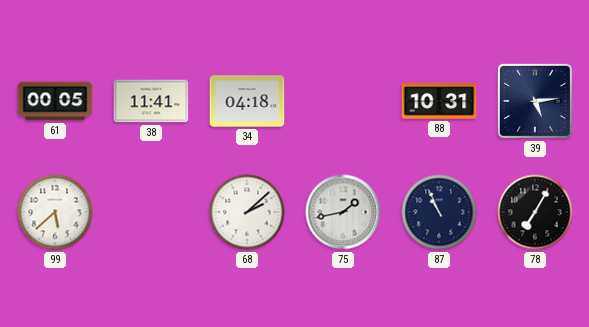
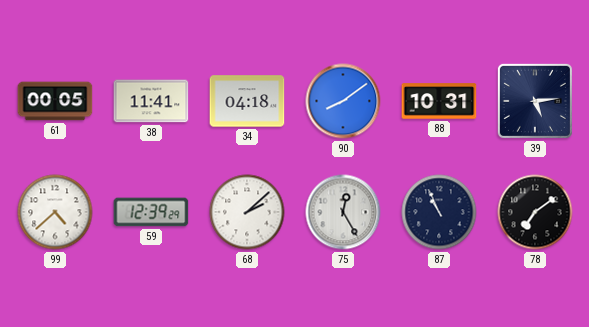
90: none -> 8:09
99: 5:38 -> 4:38
59: none -> 12:39
75: 1:43 -> 12:25
78: 7:05 -> 7:09
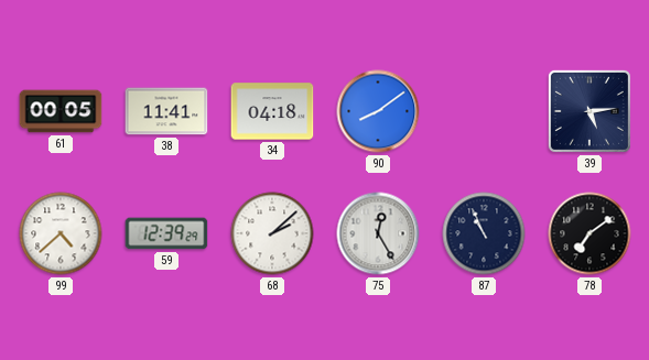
88: 10:31 -> none
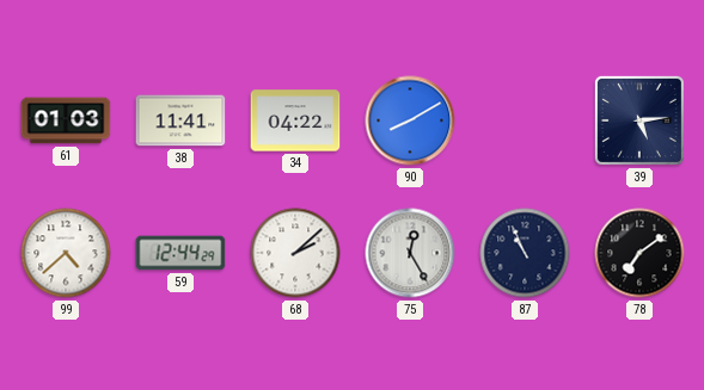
61: 00:05 -> 01:03
34: 04:18 -> 04:22
90: 8:09 -> 8:10
59: 12:39 -> 12:44
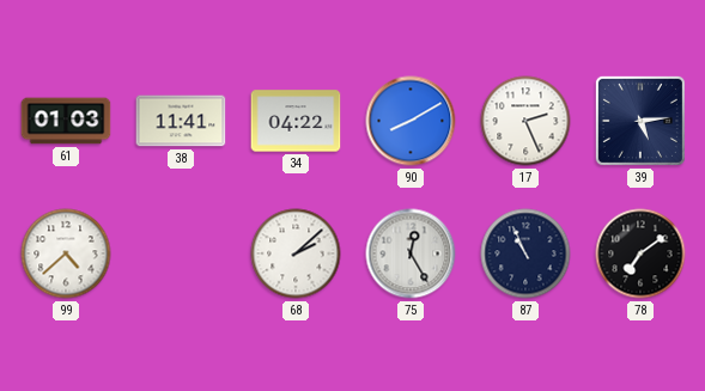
17: none -> 2:26
59: 12:44 -> none
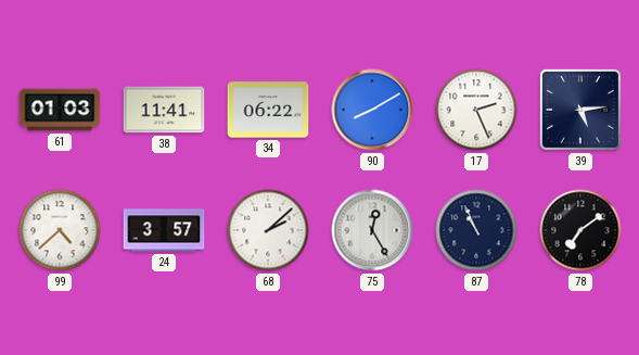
34: 04:22 -> 06:22
24: none -> 3:57
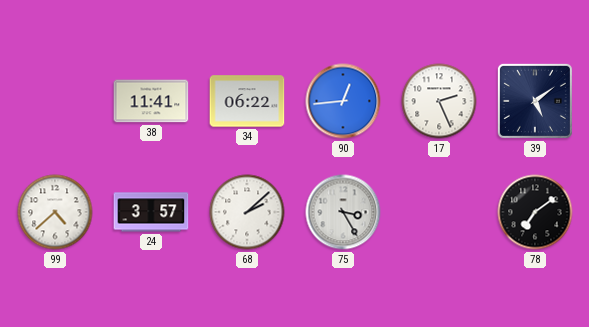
61: 01:03 -> none
90: 8:10 -> 12:44
39: 5:14 -> 5:09
75: 12:25 -> 3:25
87: 10:56 -> none
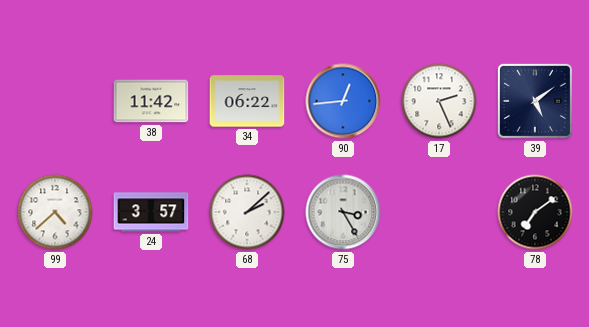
38: 11:41 -> 11:42
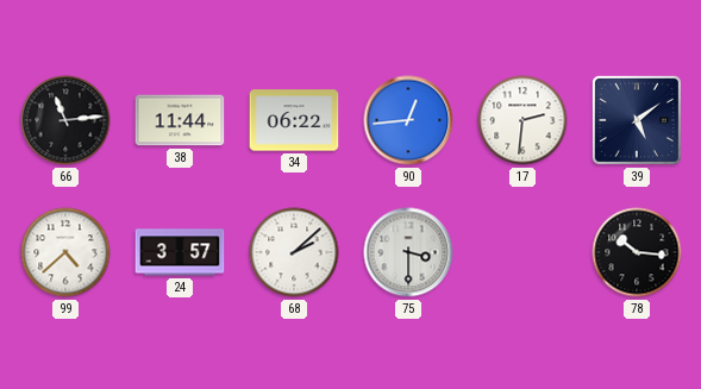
66: none -> 11:14
38: 11:42 -> 11:44
17: 2:26 -> 2:31
75: 3:25 -> 3:30
78: 7:09 -> 10:16
